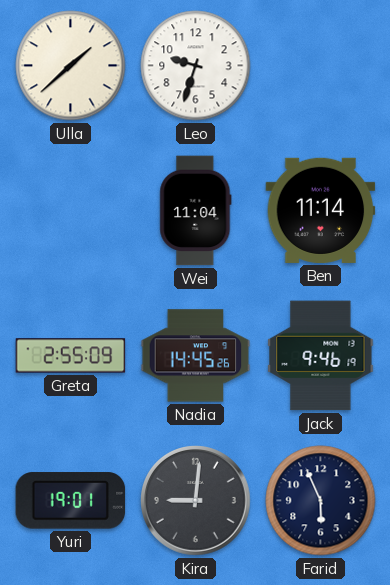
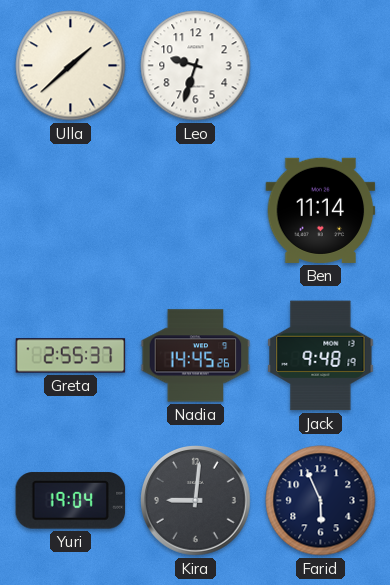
Wei: 11:04 -> none
Greta: 2:55:09 -> 2:55:37
Jack: 9:46 -> 9:48
Yuri: 19:01 -> 19:04
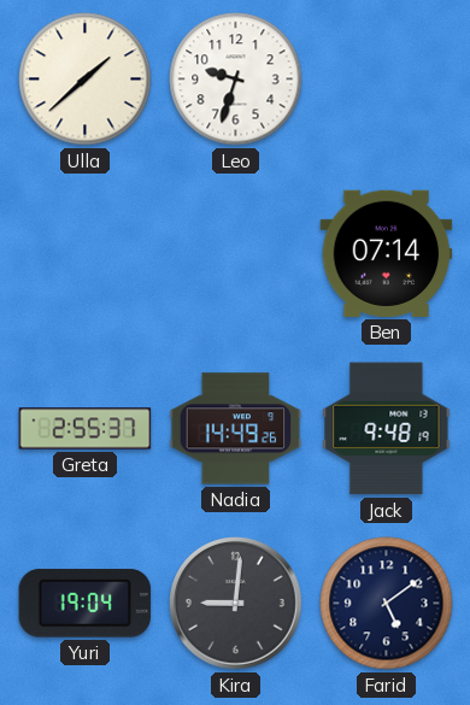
Ben: 11:14 -> 07:14
Nadia: 14:45 -> 14:49
Farid: 5:56 -> 5:09
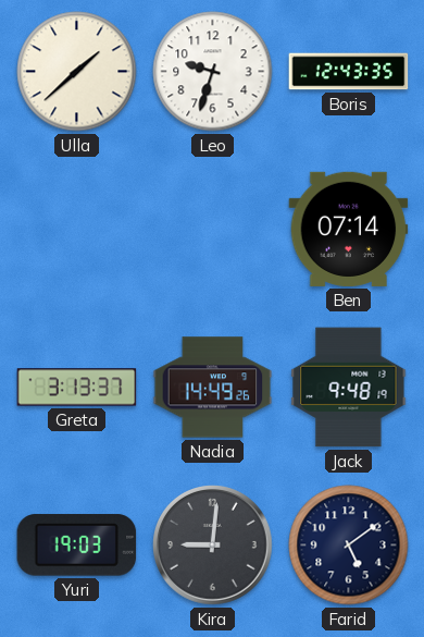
Boris: none -> 12:43
Greta: 2:55 -> 3:13
Yuri: 19:04 -> 19:03
